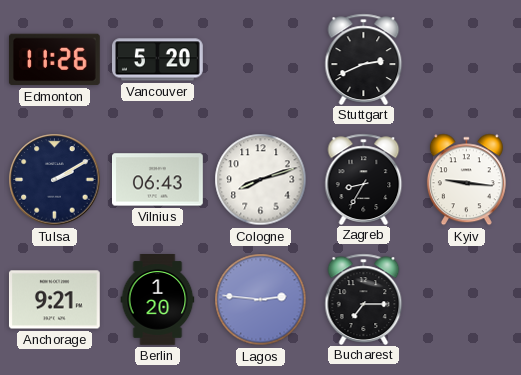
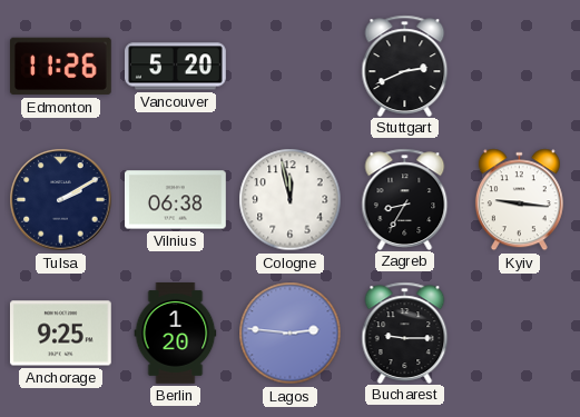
Vilnius: 06:43 -> 06:38
Cologne: 8:12 -> 11:58
Anchorage: 9:21 -> 9:25
Bucharest: 7:15 -> 9:15
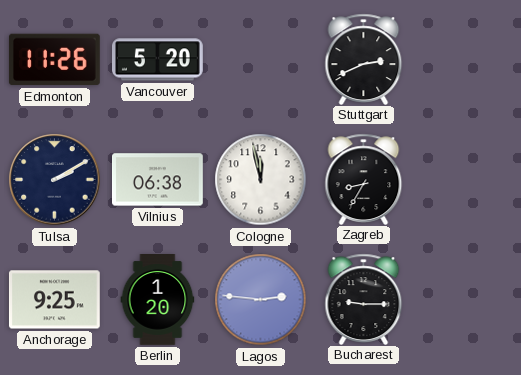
Kyiv: 9:16 -> none
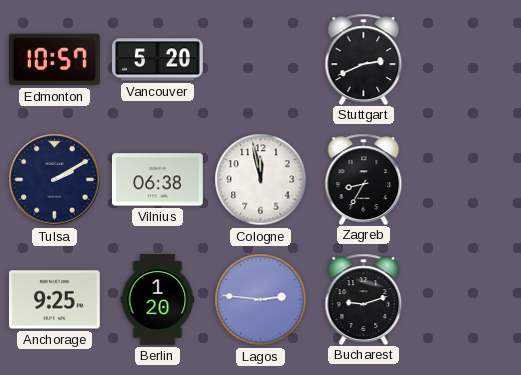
Edmonton: 11:26 -> 10:57
Bucharest: 9:15 -> 9:12
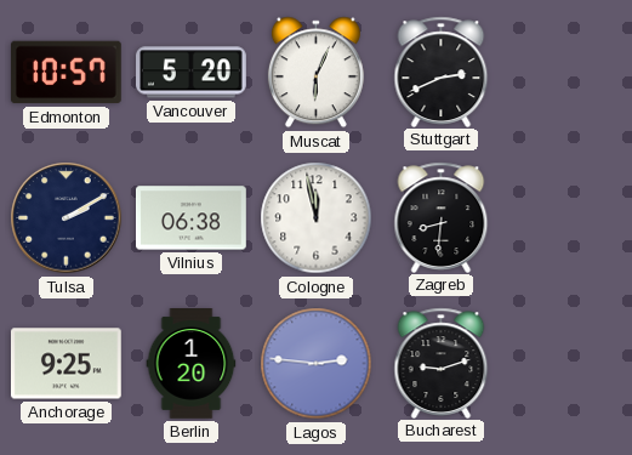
Muscat: none -> 6:04
Zagreb: 8:35 -> 8:31
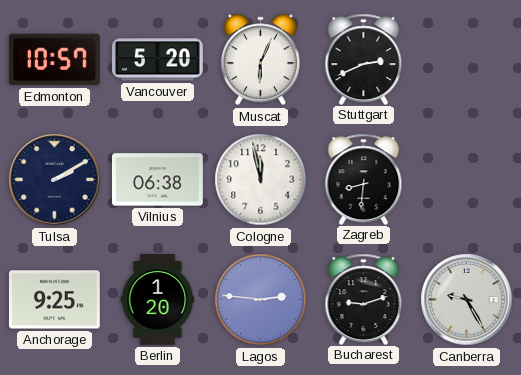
Canberra: none -> 9:25
